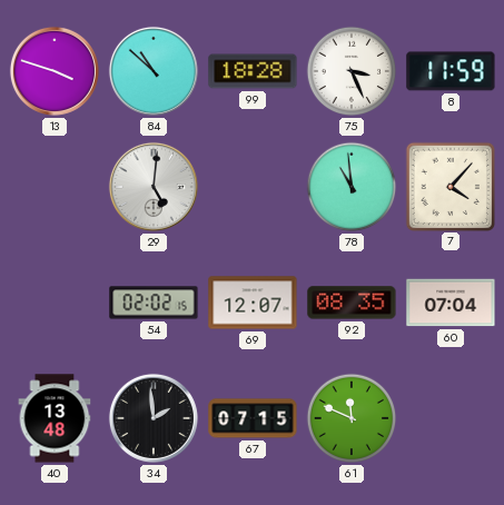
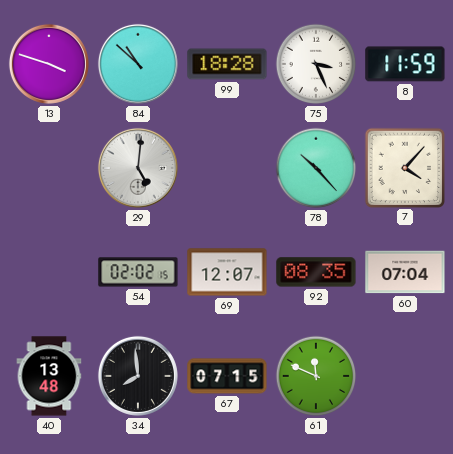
78: 10:59 -> 10:23
34: 1:59 -> 7:59
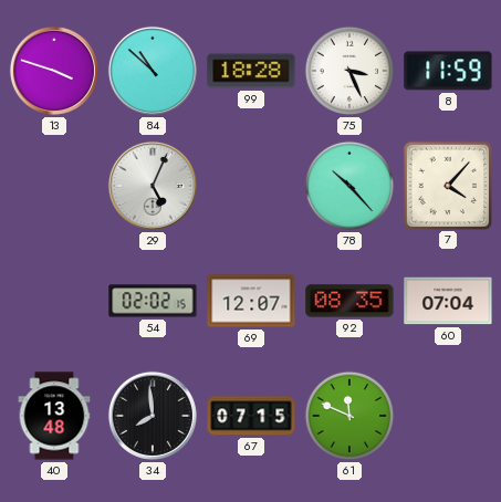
29: 5:01 -> 5:04
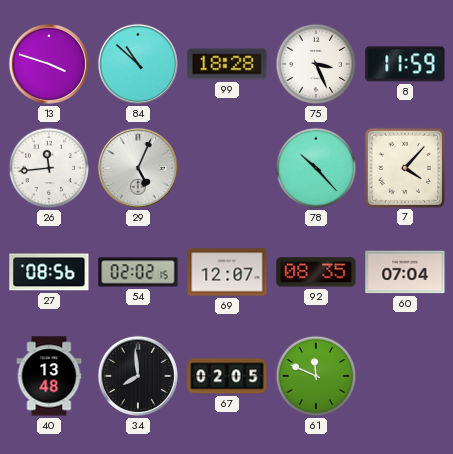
26: none -> 11:44
27: none -> 08:56
67: 07:15 -> 02:05
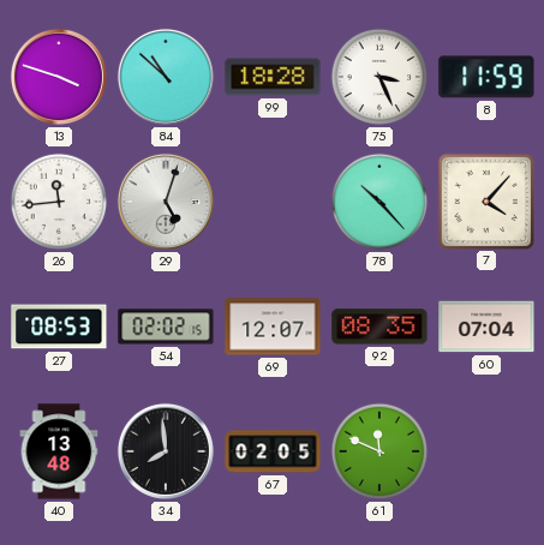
29: 5:04 -> 5:03
27: 08:56 -> 08:53
